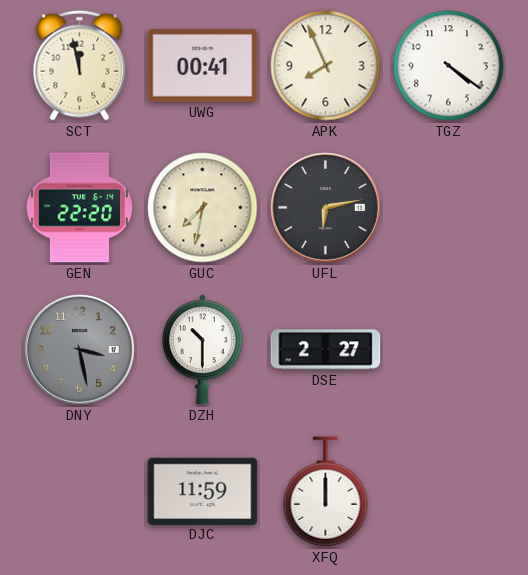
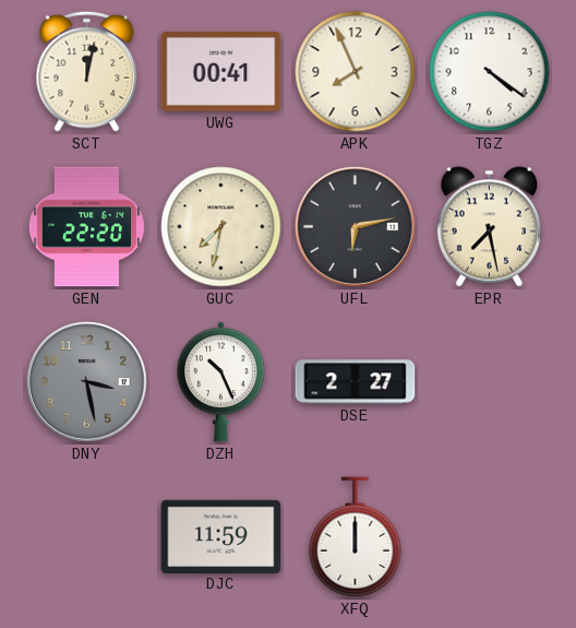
SCT: 11:58 -> 12:02
EPR: none -> 7:28
DZH: 10:30 -> 10:26
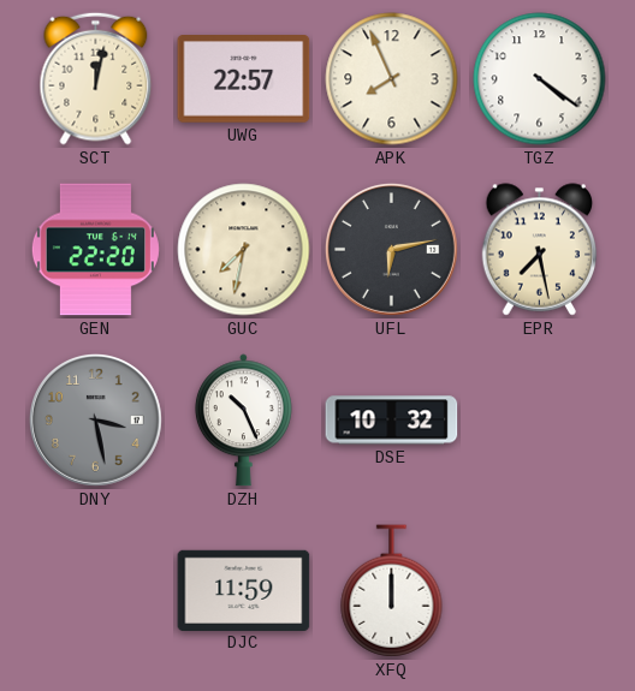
UWG: 00:41 -> 22:57
DSE: 2:27 -> 10:32
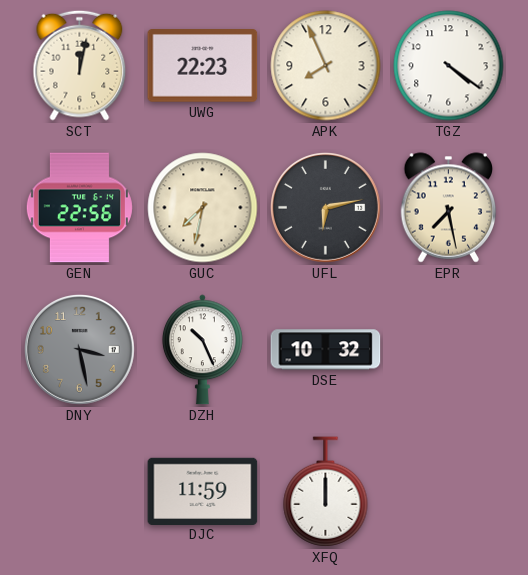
UWG: 22:57 -> 22:23
GEN: 22:20 -> 22:56
